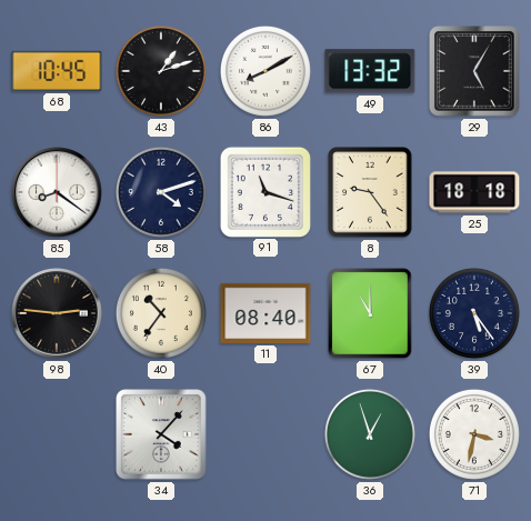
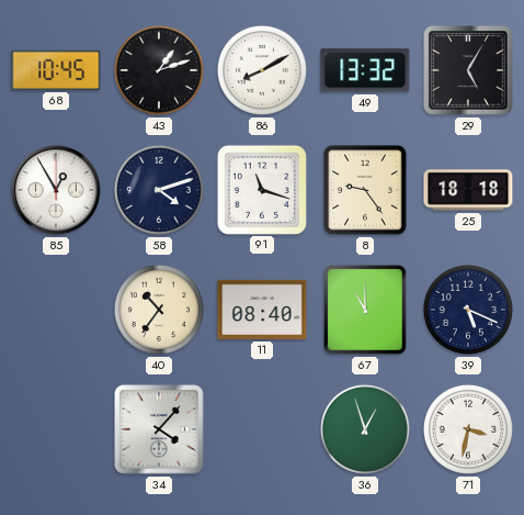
85: 8:21 -> 12:55
98: 2:46 -> none
39: 5:24 -> 5:19
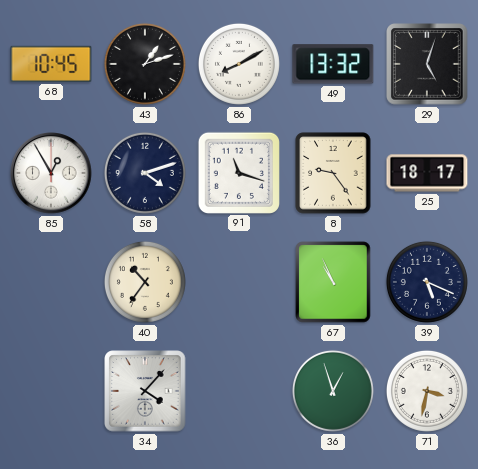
29: 5:05 -> 5:03
25: 18:18 -> 18:17
11: 08:40 -> none
67: 11:00 -> 10:56
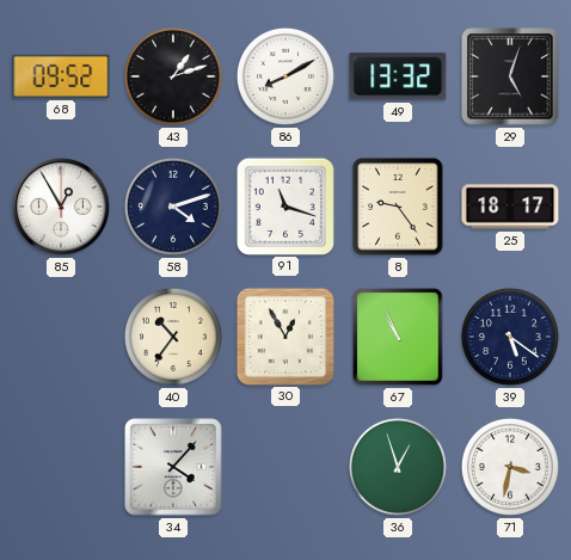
68: 10:45 -> 09:52
30: none -> 12:55
39: 5:19 -> 5:21
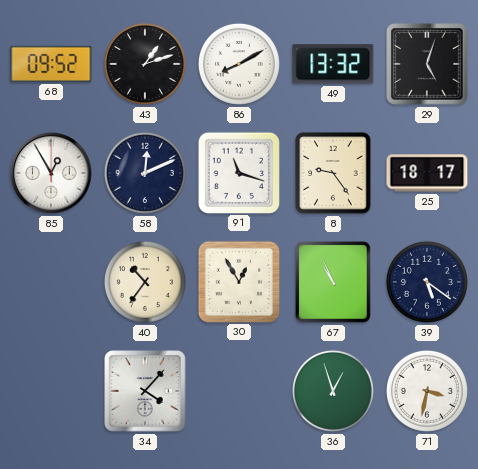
58: 4:12 -> 12:11
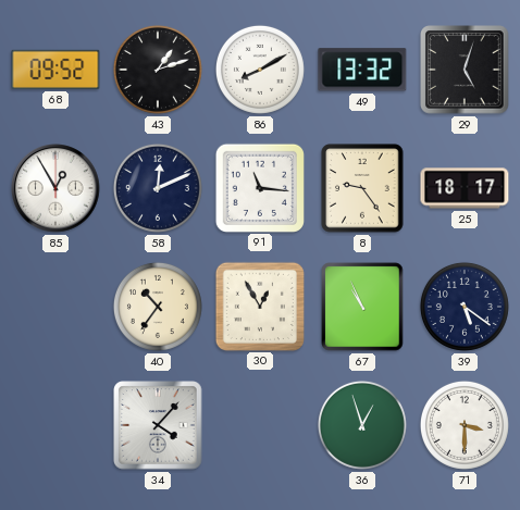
91: 11:18 -> 11:16
71: 3:32 -> 3:30
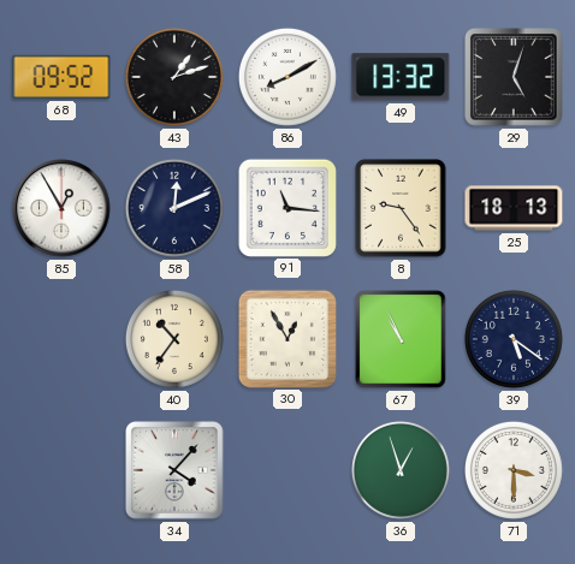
25: 18:17 -> 18:13
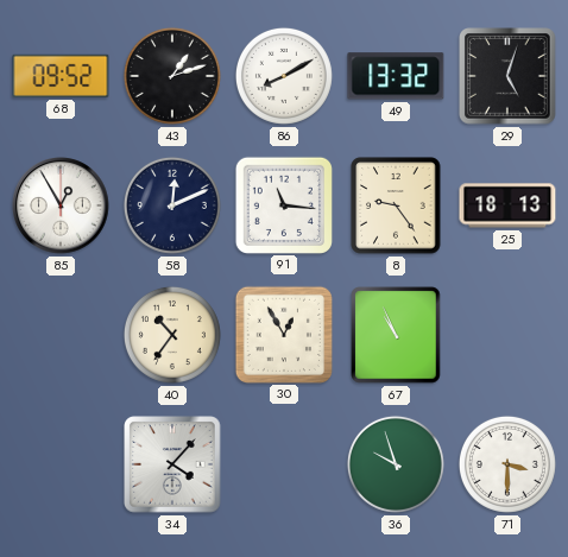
39: 5:21 -> none
36: 12:57 -> 9:57
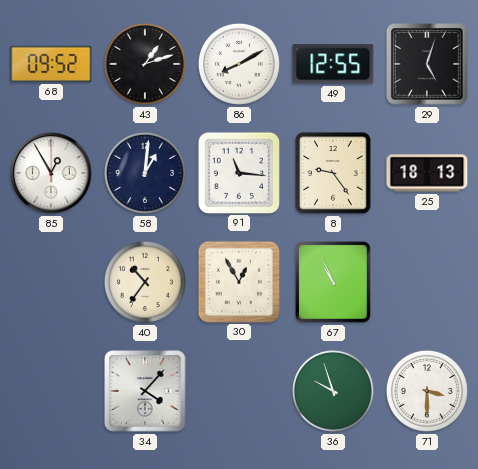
49: 13:32 -> 12:55
58: 12:11 -> 1:01
